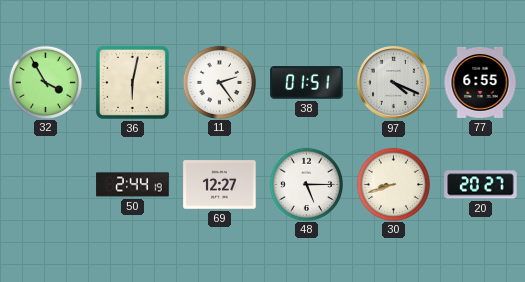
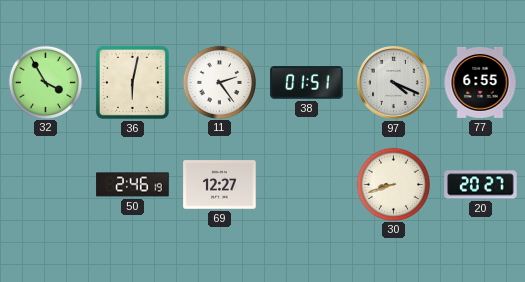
50: 2:44 -> 2:46
48: 5:15 -> none
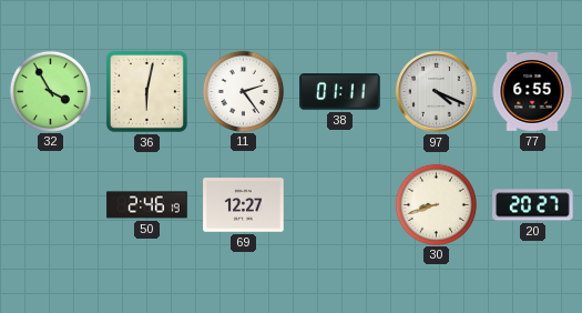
38: 01:51 -> 01:11
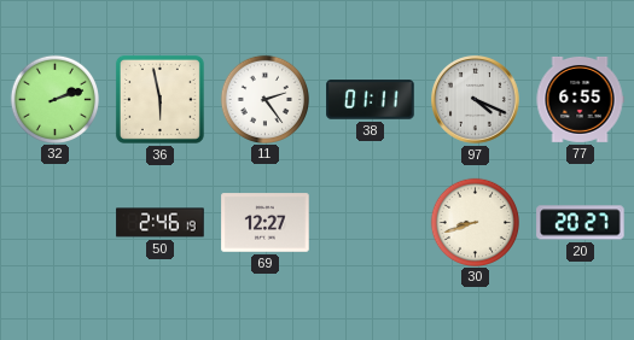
32: 3:55 -> 2:12
36: 6:02 -> 5:58
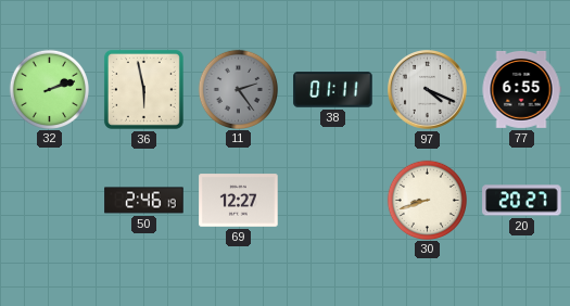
11 dial: white -> grey
